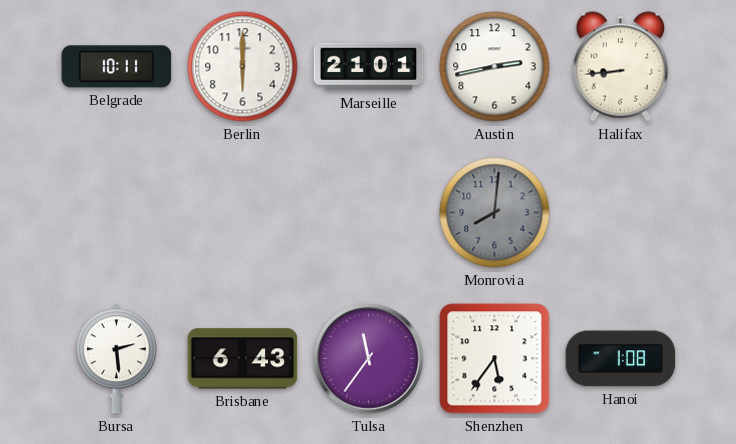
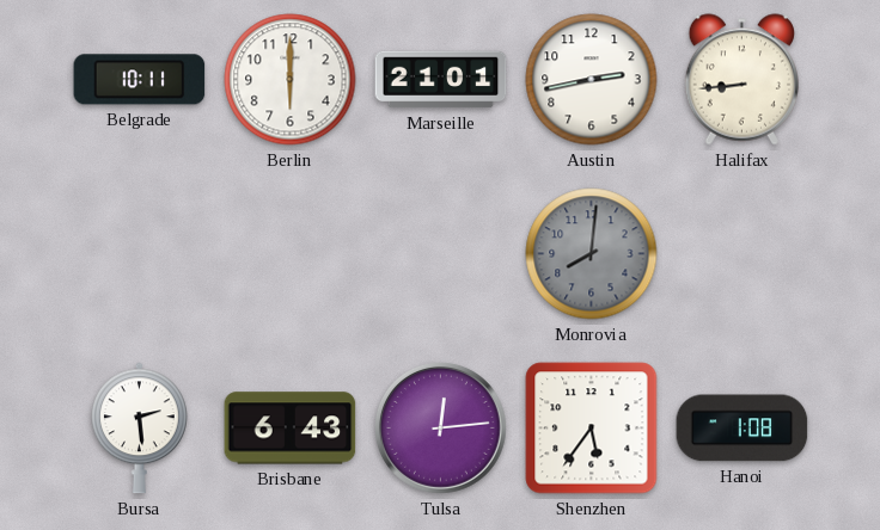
Tulsa: 11:36 -> 12:14
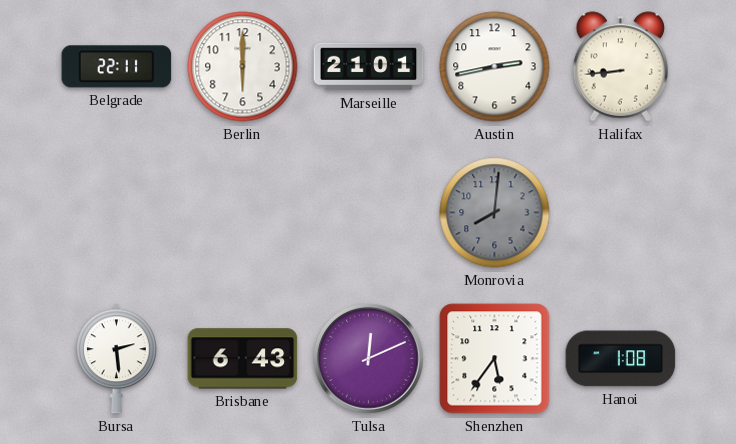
Belgrade: 10:11 -> 22:11
Tulsa: 12:14 -> 12:11
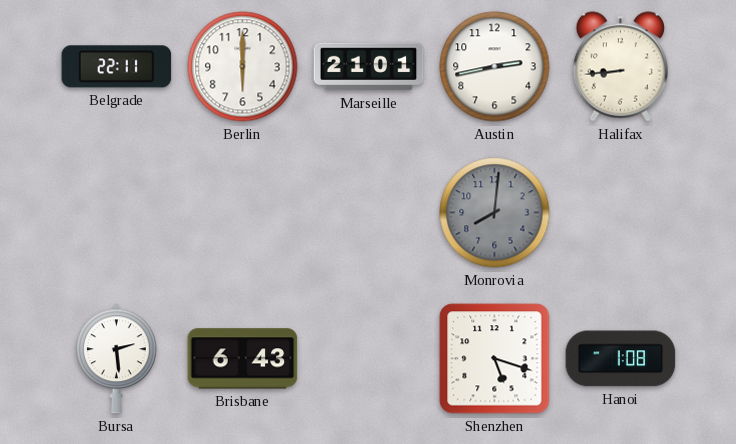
Tulsa: 12:11 -> none
Shenzhen: 5:36 -> 5:18
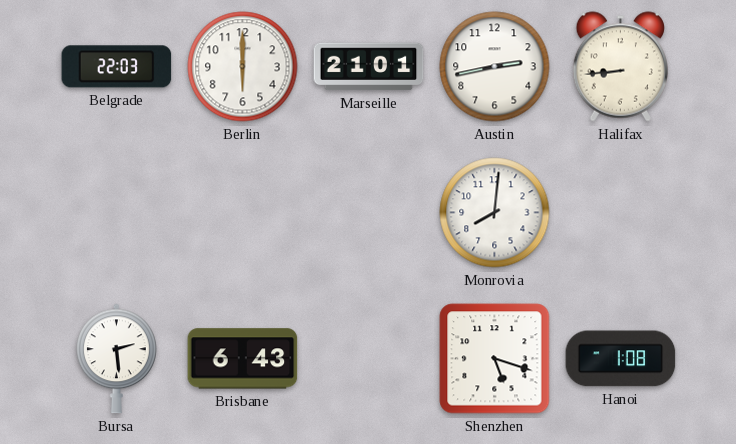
Belgrade: 22:11 -> 22:03
Monrovia dial: grey -> white
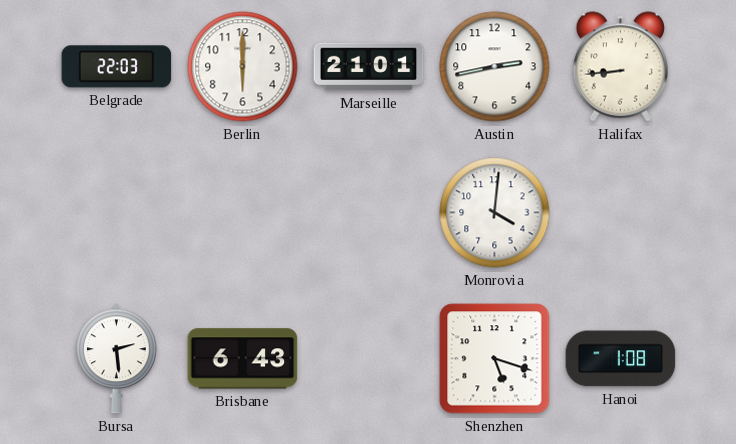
Monrovia: 8:01 -> 4:01
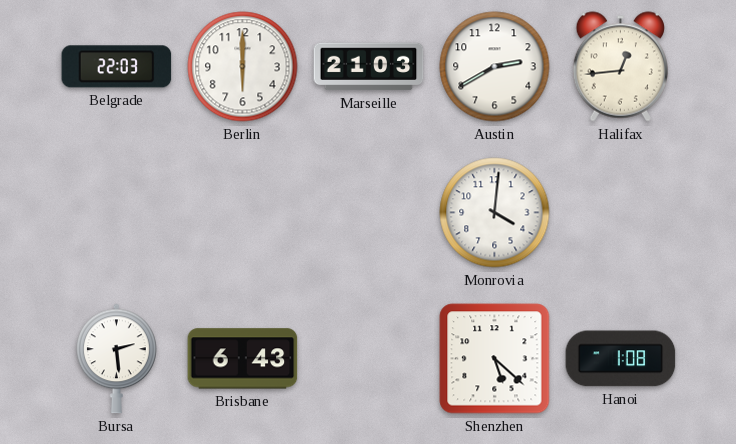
Marseille: 21:01 -> 21:03
Austin: 2:43 -> 2:40
Halifax: 8:44 -> 12:44
Shenzhen: 5:18 -> 5:22
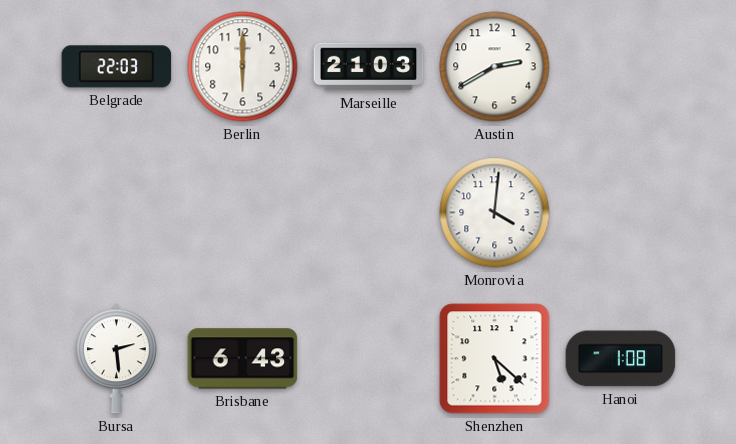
Halifax: 12:44 -> none
